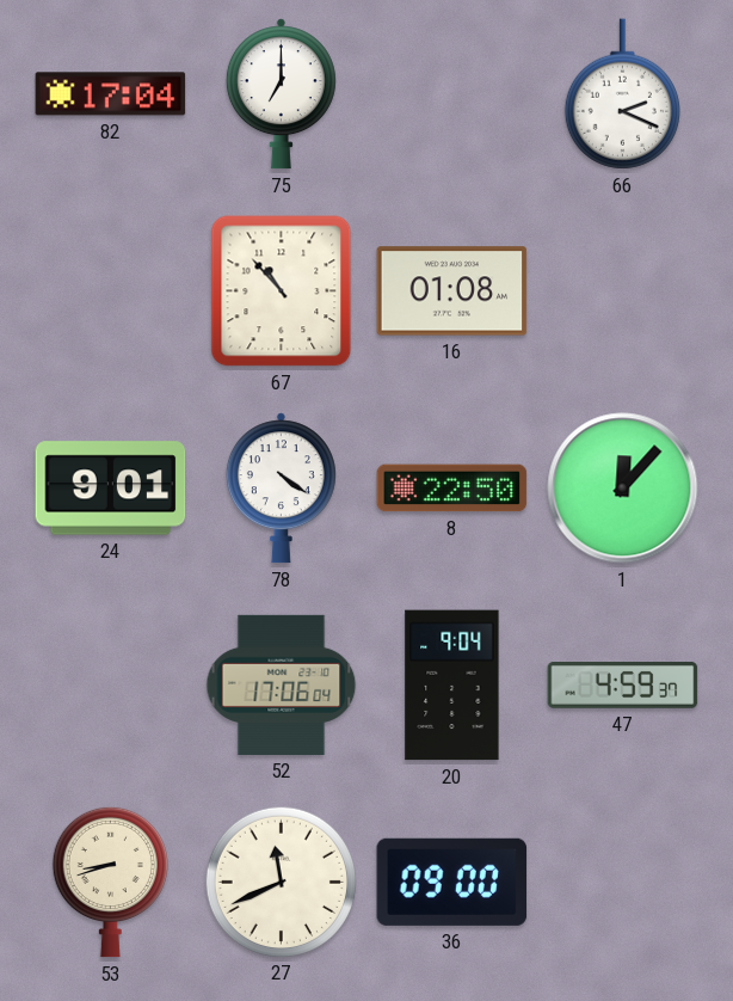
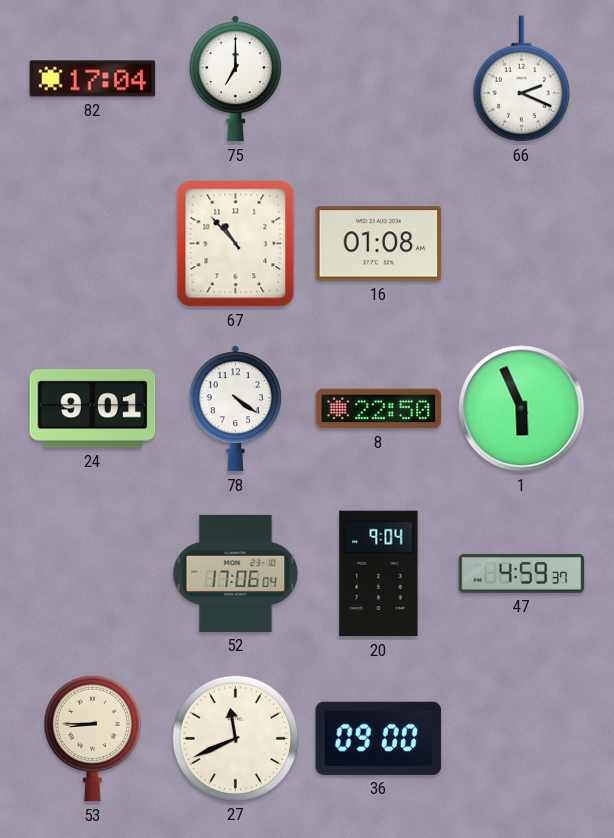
1: 12:07 -> 5:56
53: 8:42 -> 8:45
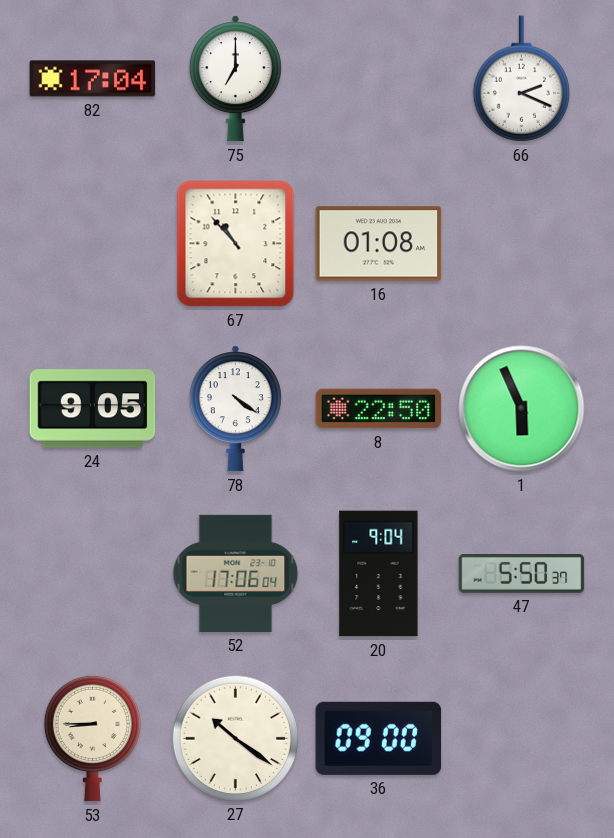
24: 9:01 -> 9:05
47: 4:59 -> 5:50
27: 11:41 -> 10:21
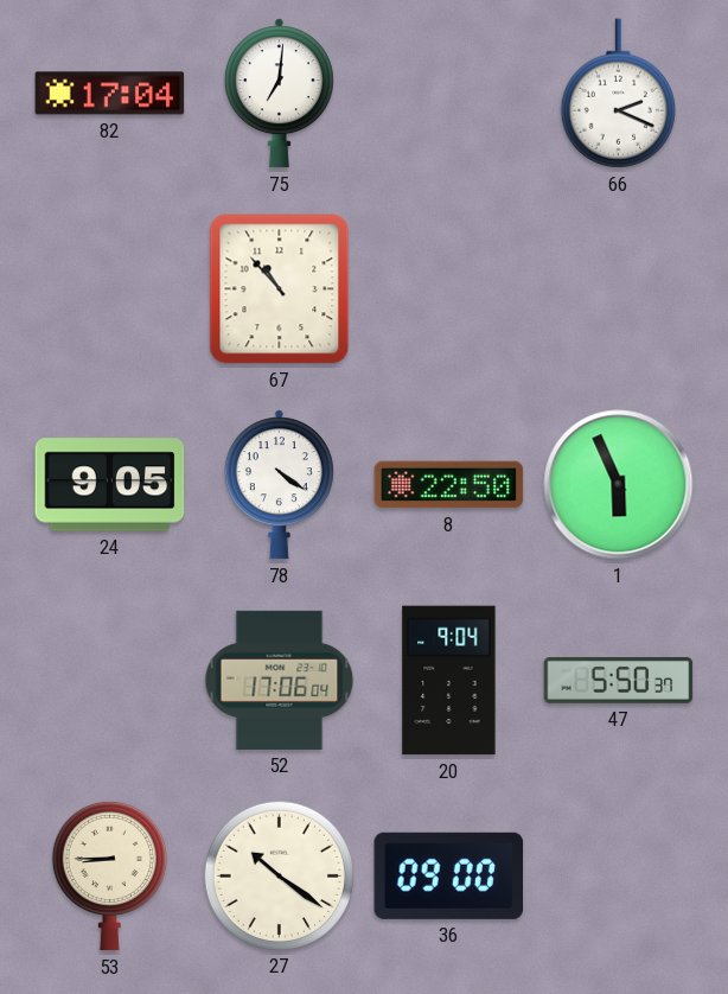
75: 7:00 -> 7:01
16: 01:08 -> none
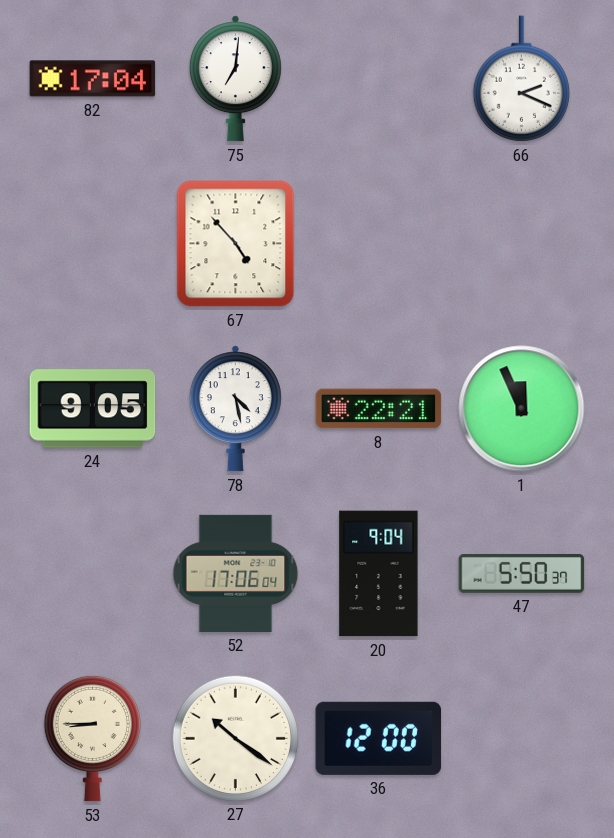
67: 10:53 -> 4:53
78: 4:21 -> 4:28
8: 22:50 -> 22:21
1: 5:56 -> 11:56
36: 09:00 -> 12:00
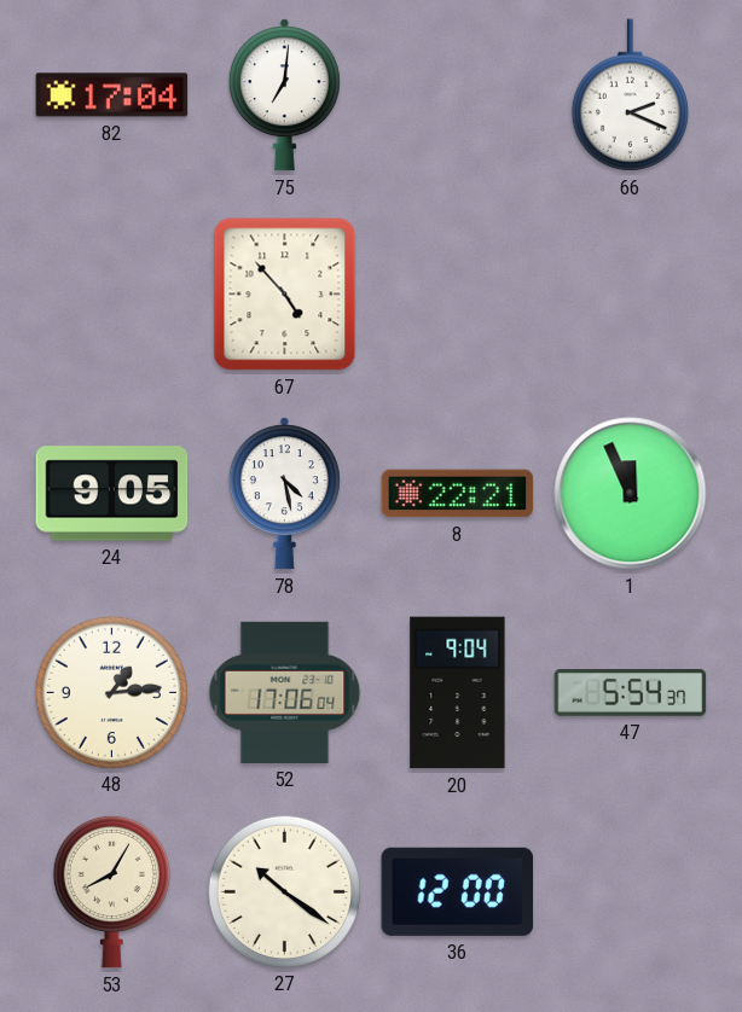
48: none -> 1:14
47: 5:50 -> 5:54
53: 8:45 -> 8:05
